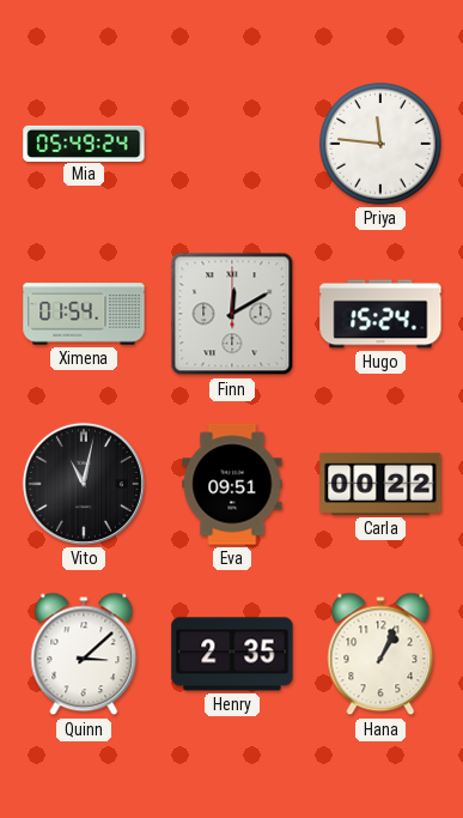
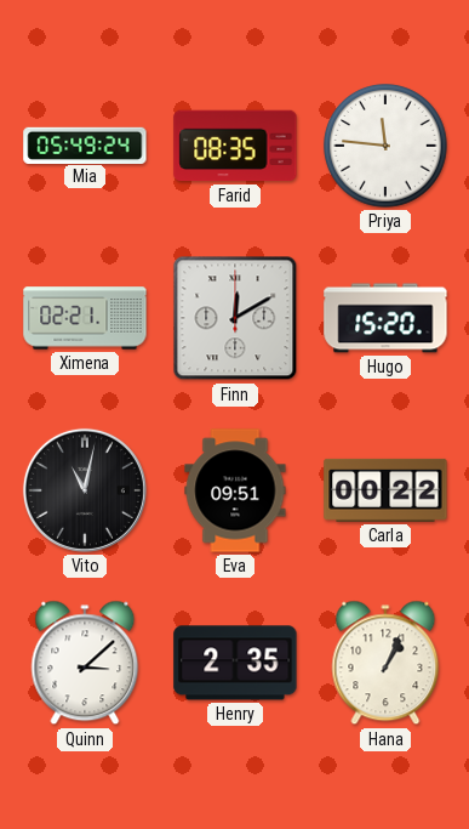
Farid: none -> 08:35
Ximena: 01:54 -> 02:21
Hugo: 15:24 -> 15:20
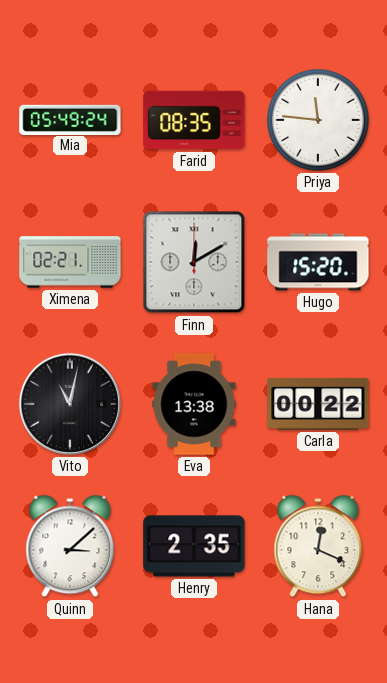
Eva: 09:51 -> 13:38
Hana: 1:04 -> 12:19
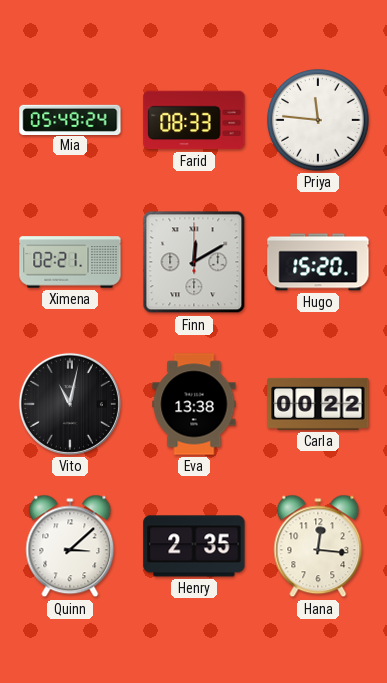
Farid: 08:35 -> 08:33
Hana: 12:19 -> 12:16
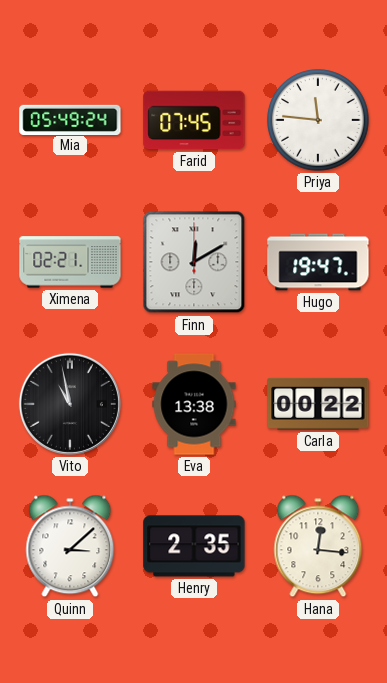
Farid: 08:33 -> 07:45
Hugo: 15:20 -> 19:47
Vito: 11:02 -> 10:58
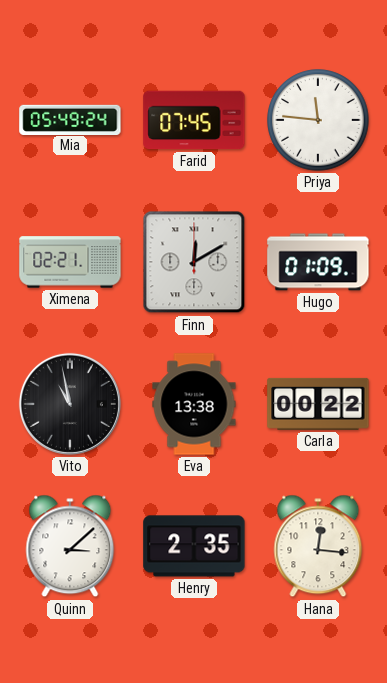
Hugo: 19:47 -> 01:09
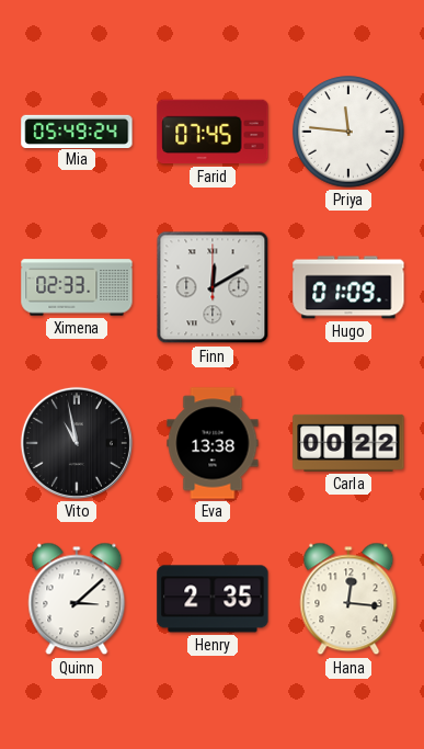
Ximena: 02:21 -> 02:33
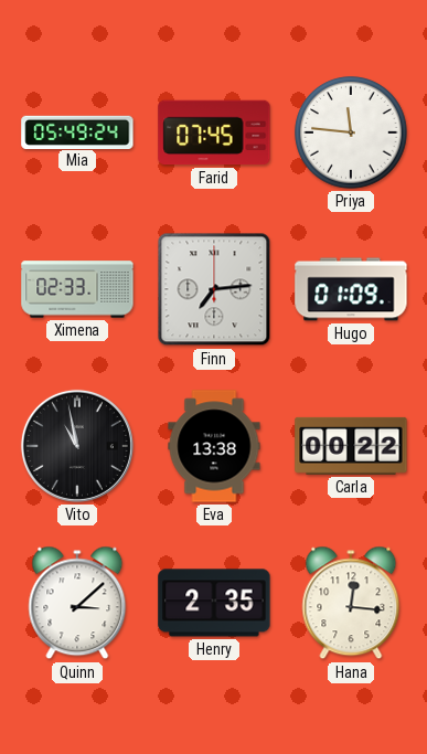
Finn: 12:10 -> 7:14
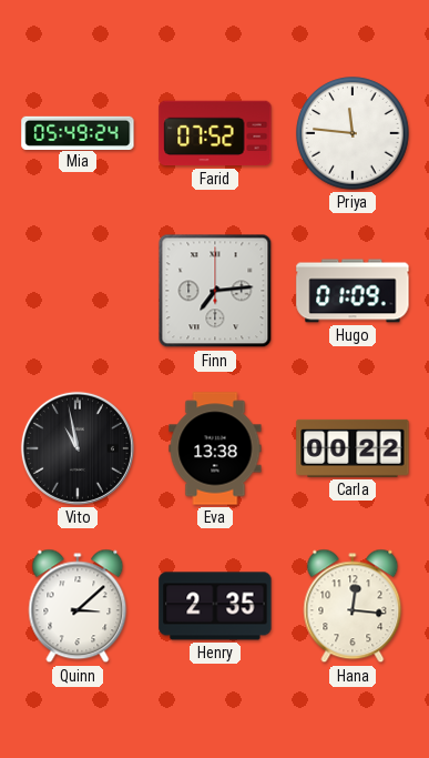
Farid: 07:45 -> 07:52
Ximena: 02:33 -> none
